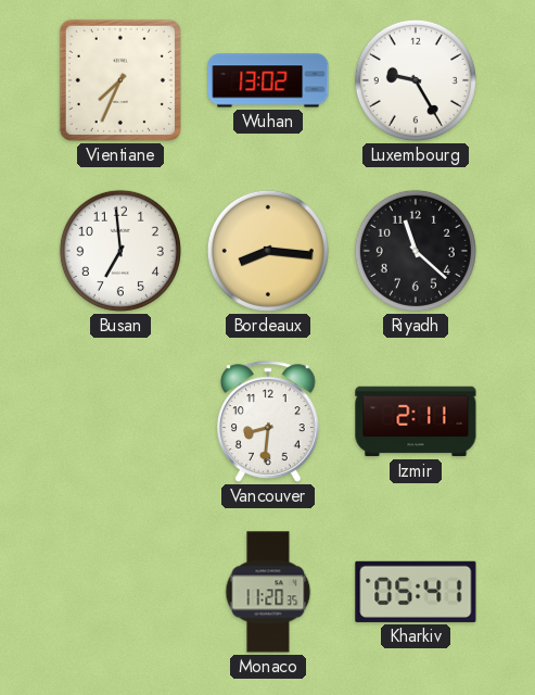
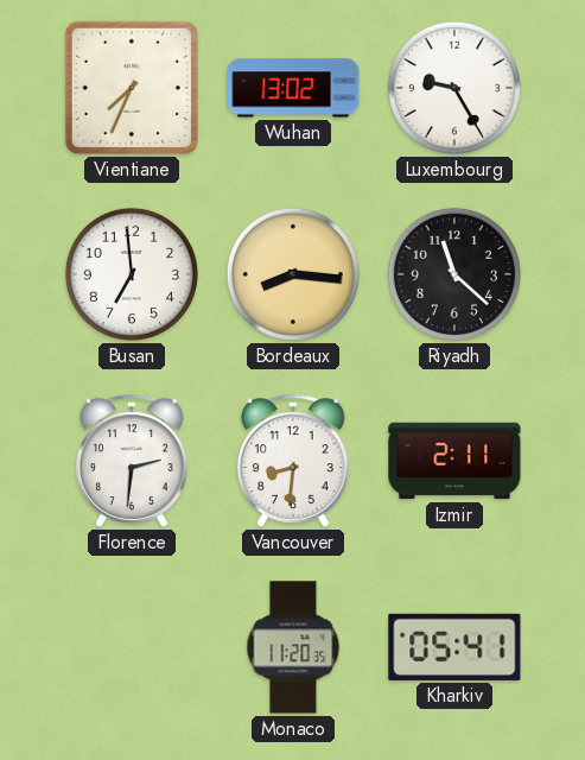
Florence: none -> 2:31
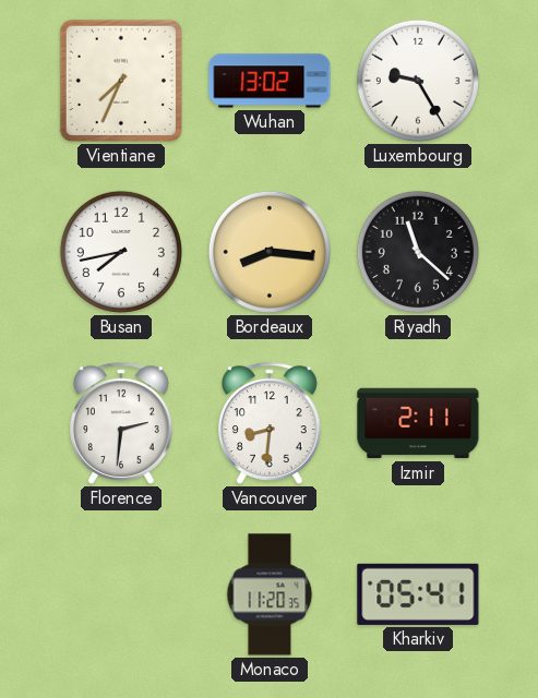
Busan: 6:59 -> 7:43
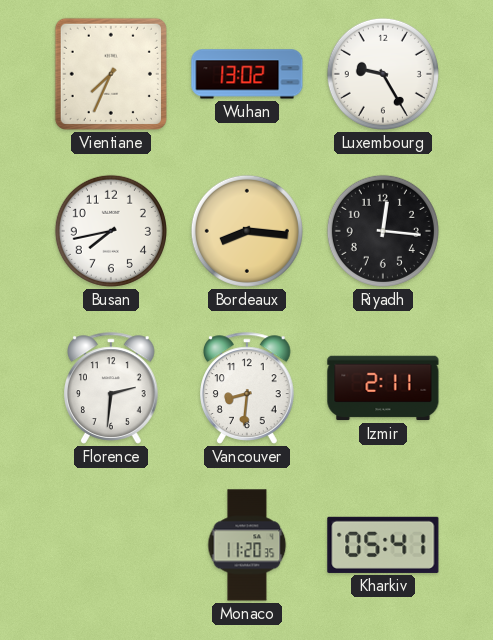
Riyadh: 11:22 -> 12:16
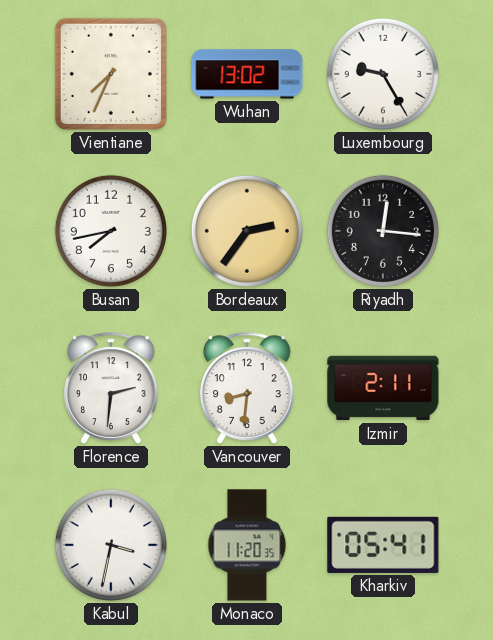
Bordeaux: 8:16 -> 2:36
Kabul: none -> 3:32
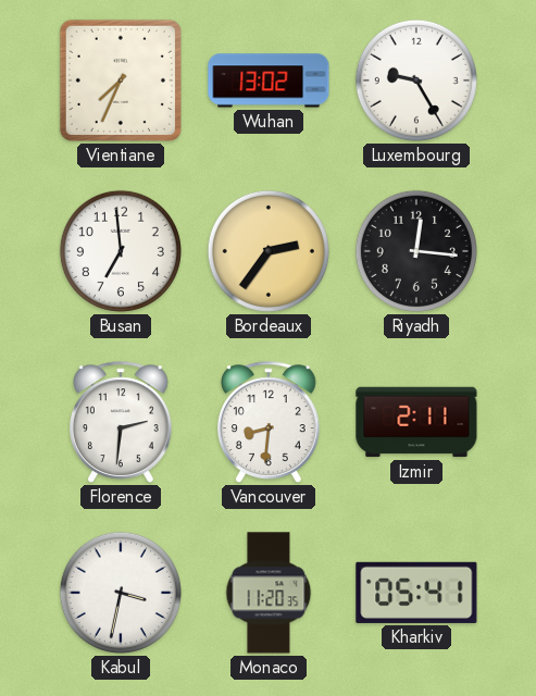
Busan: 7:43 -> 6:59
